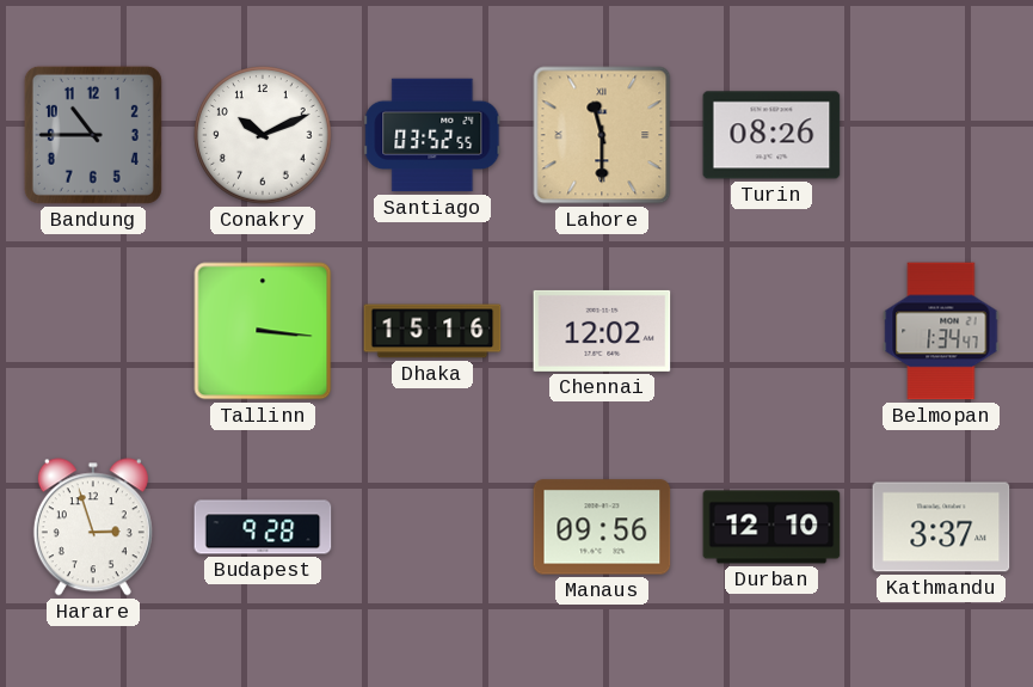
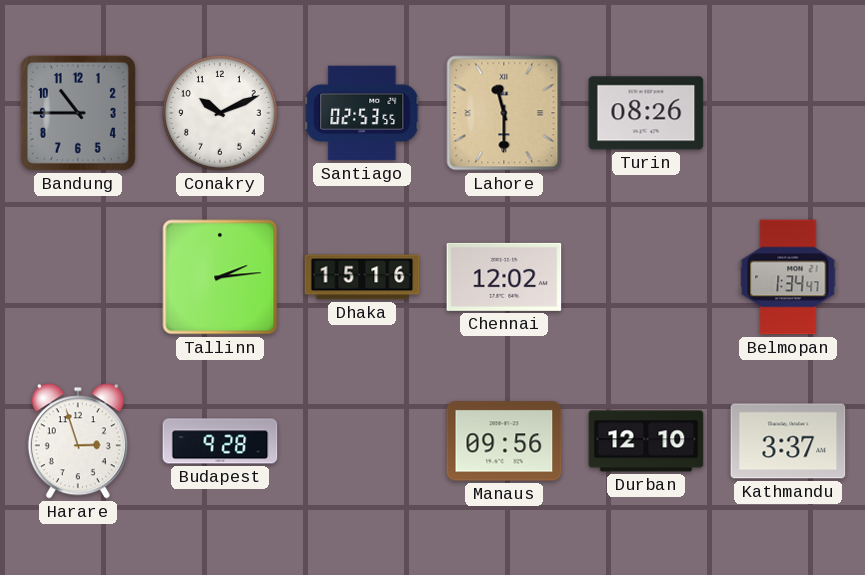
Santiago: 03:52 -> 02:53
Tallinn: 3:16 -> 2:14
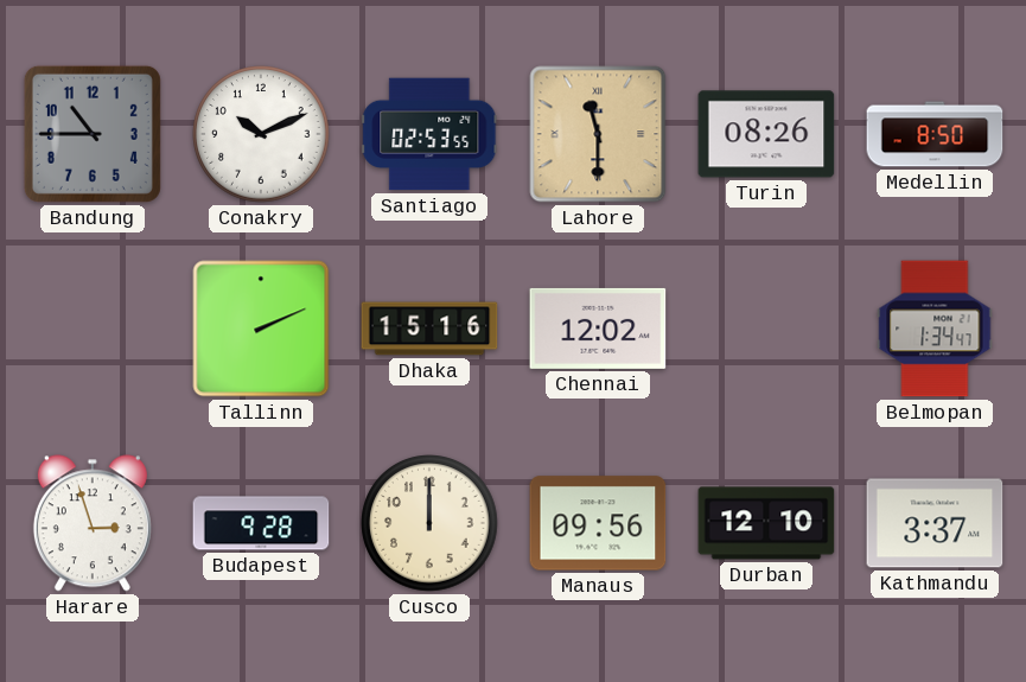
Medellin: none -> 8:50
Tallinn: 2:14 -> 2:11
Cusco: none -> 12:00
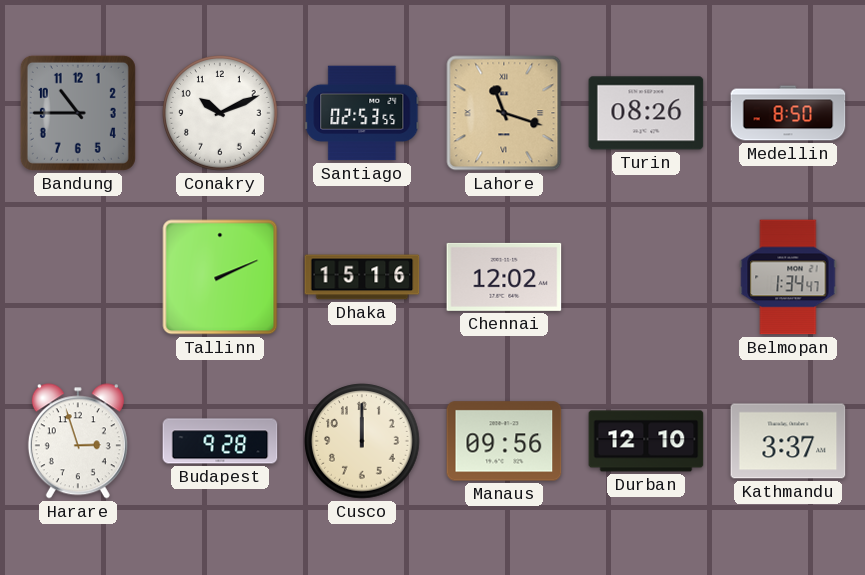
Lahore: 11:30 -> 11:18
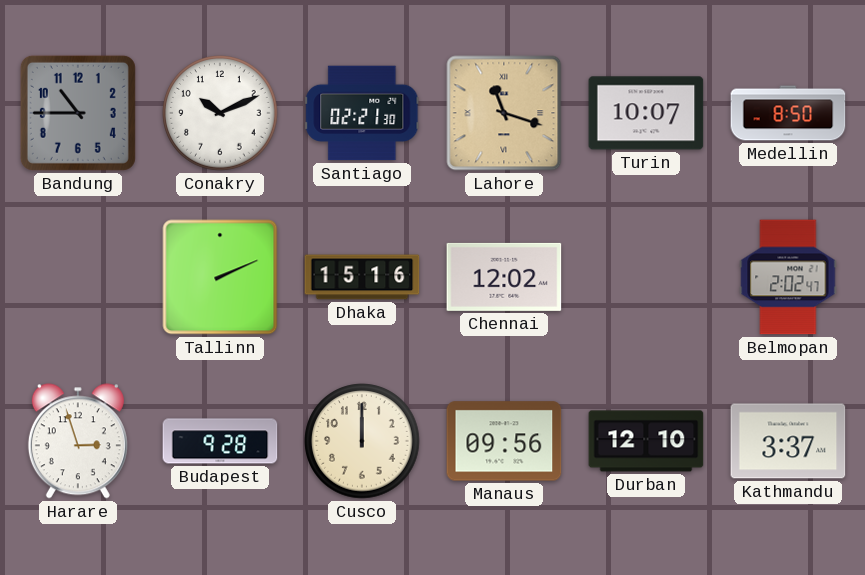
Santiago: 02:53 -> 02:21
Turin: 08:26 -> 10:07
Belmopan: 1:34 -> 2:02
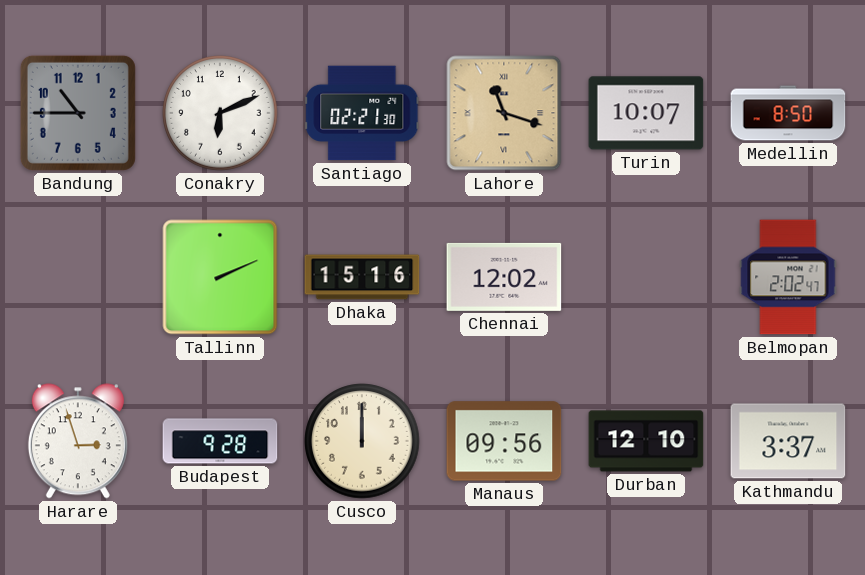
Conakry: 10:11 -> 6:11
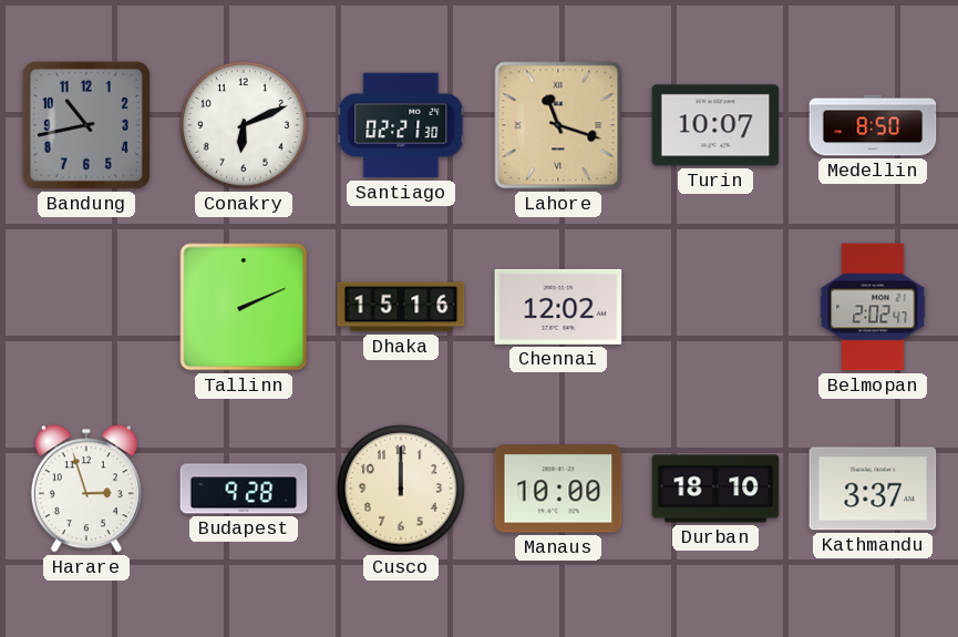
Bandung: 10:45 -> 10:43
Manaus: 09:56 -> 10:00
Durban: 12:10 -> 18:10
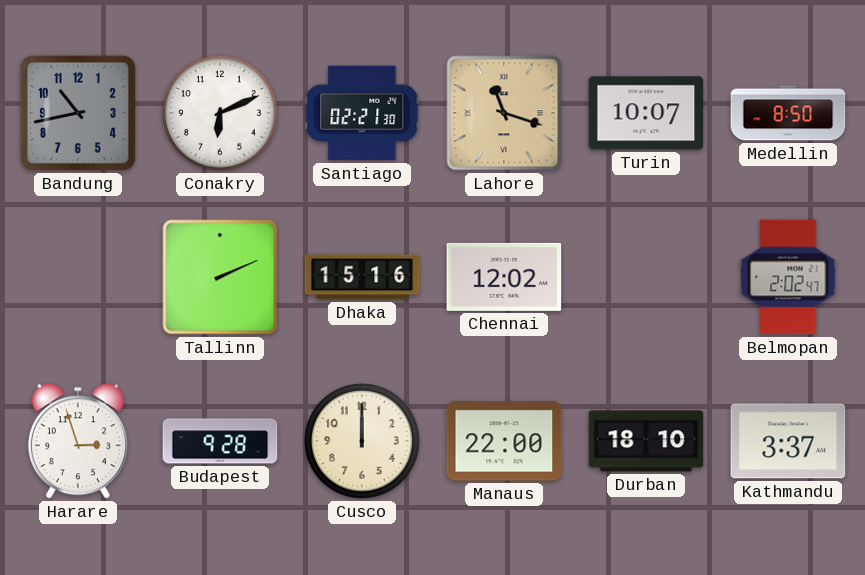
Manaus: 10:00 -> 22:00
